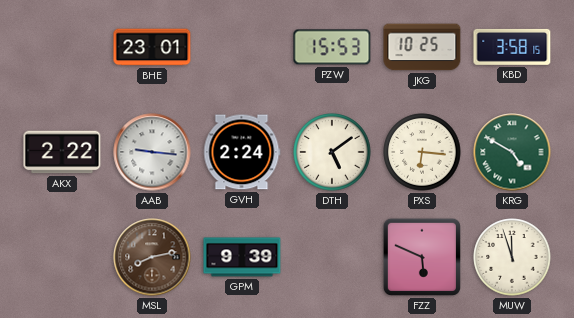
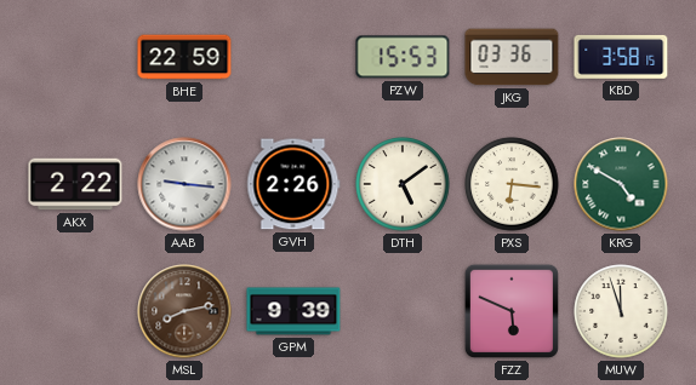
BHE: 23:01 -> 22:59
JKG: 10:25 -> 03:36
GVH: 2:24 -> 2:26
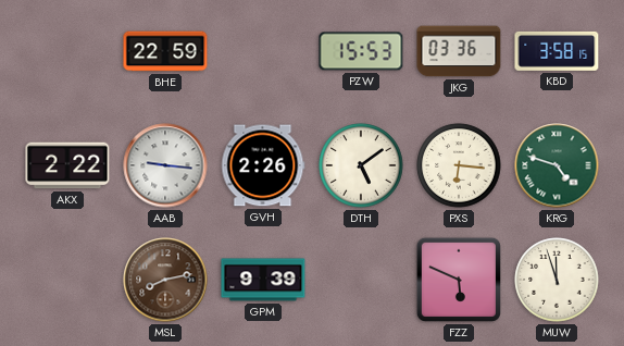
KRG: 4:50 -> 4:48
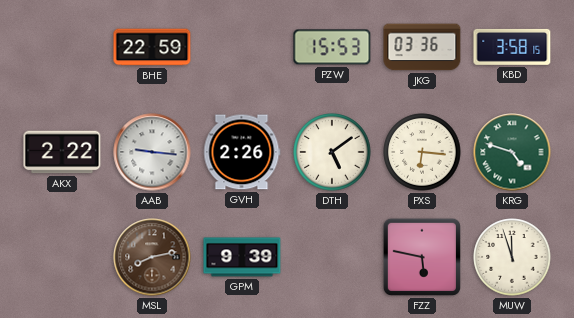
FZZ: 5:49 -> 5:47
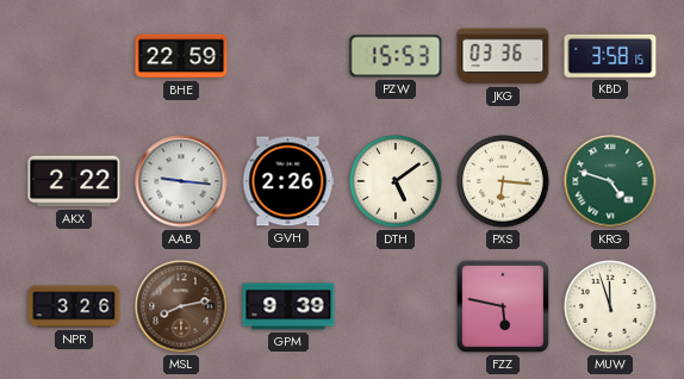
NPR: none -> 3:26
